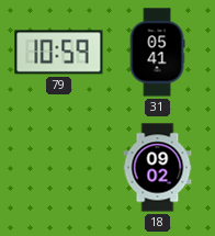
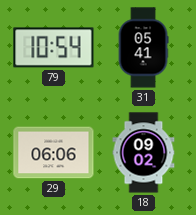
79: 10:59 -> 10:54
29: none -> 06:06
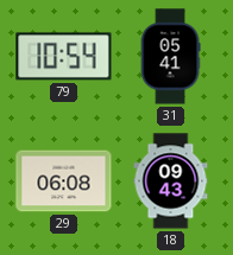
29: 06:06 -> 06:08
18: 09:02 -> 09:43
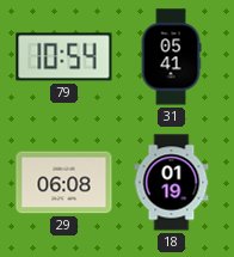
18: 09:43 -> 01:19
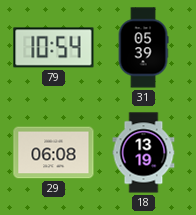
31: 05:41 -> 05:39
18: 01:19 -> 13:19
